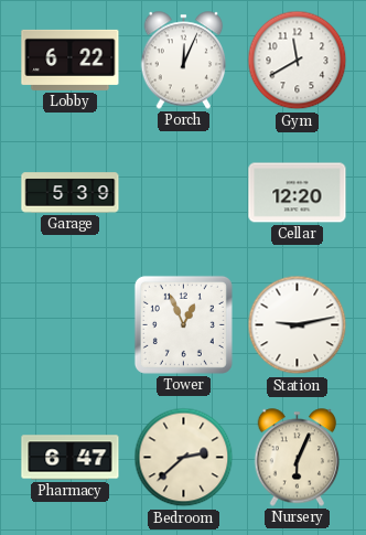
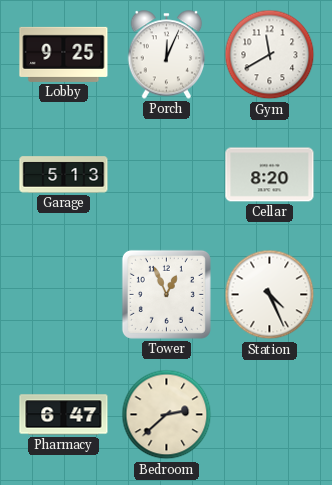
Lobby: 6:22 -> 9:25
Garage: 5:39 -> 5:13
Cellar: 12:20 -> 8:20
Station: 9:13 -> 4:26
Nursery: 6:04 -> none
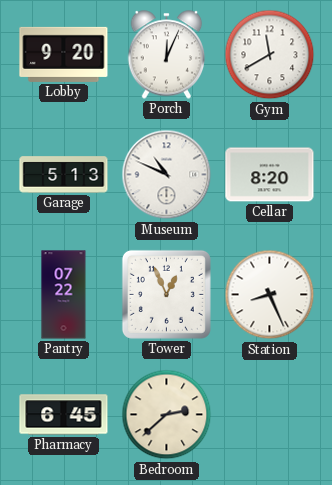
Lobby: 9:25 -> 9:20
Museum: none -> 10:49
Pantry: none -> 07:22
Station: 4:26 -> 8:26
Pharmacy: 6:47 -> 6:45
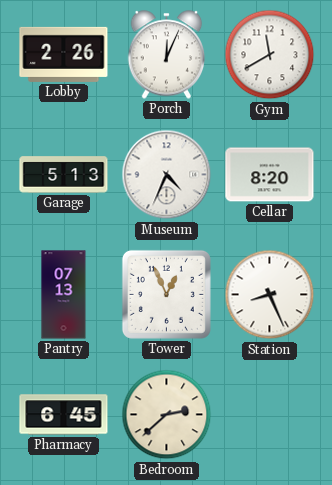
Lobby: 9:20 -> 2:26
Museum: 10:49 -> 4:34
Pantry: 07:22 -> 07:13
